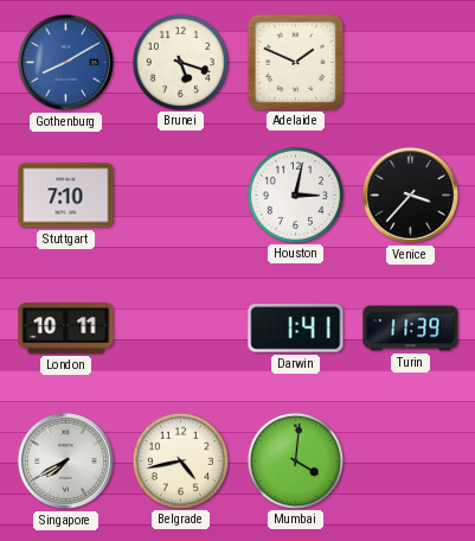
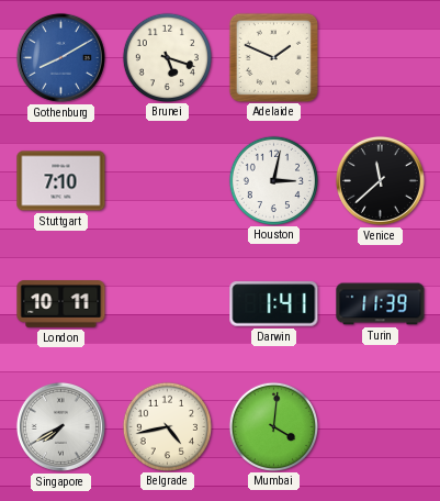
Venice: 3:37 -> 11:38
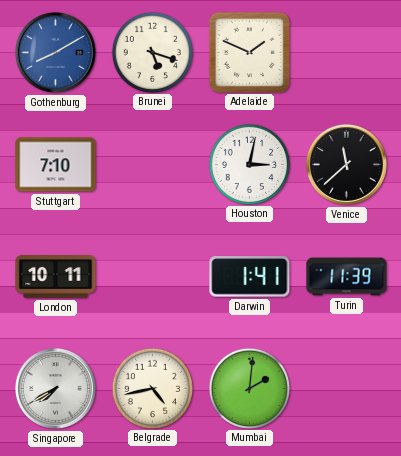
Mumbai: 4:01 -> 2:01
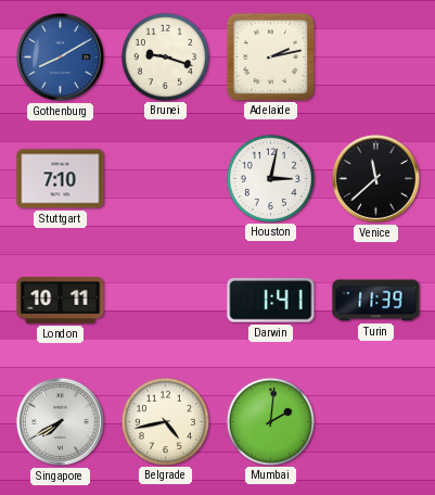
Brunei: 5:18 -> 9:18
Adelaide: 1:49 -> 2:13
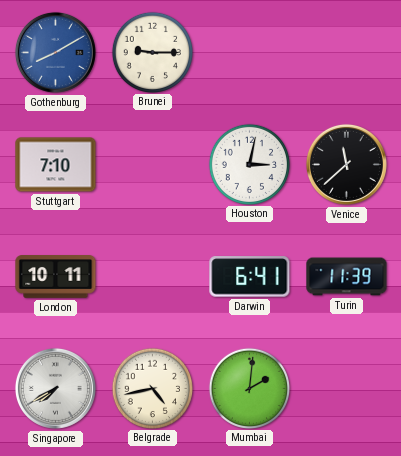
Brunei: 9:18 -> 9:15
Adelaide: 2:13 -> none
Darwin: 1:41 -> 6:41
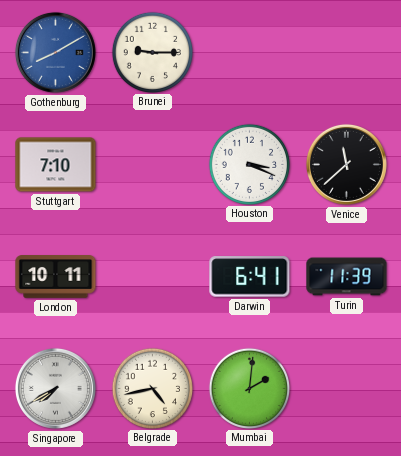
Houston: 3:02 -> 3:19
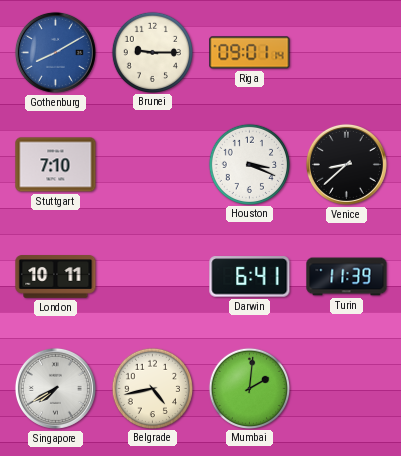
Riga: none -> 09:01
Venice: 11:38 -> 8:38
